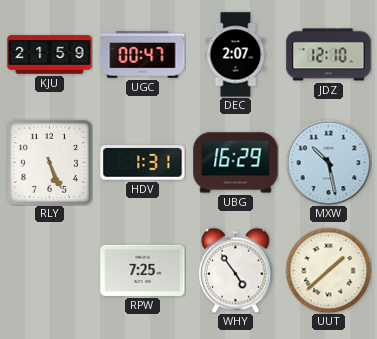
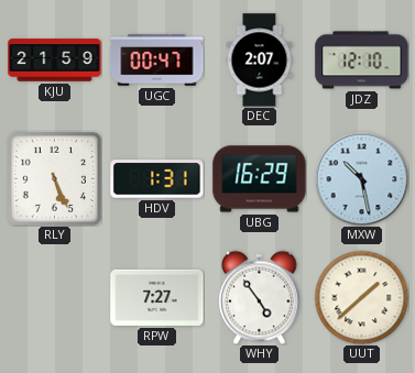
RPW: 7:25 -> 7:27
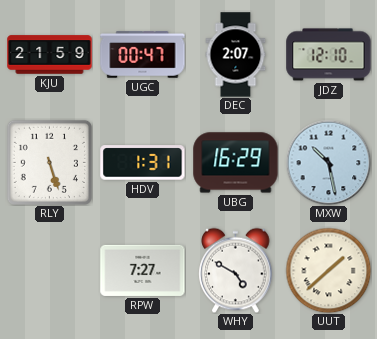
RLY: 5:26 -> 5:27
WHY: 4:54 -> 4:50
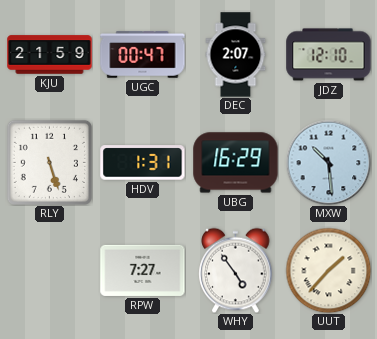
MXW: 10:28 -> 10:29
WHY: 4:50 -> 4:54
UUT: 1:38 -> 1:37
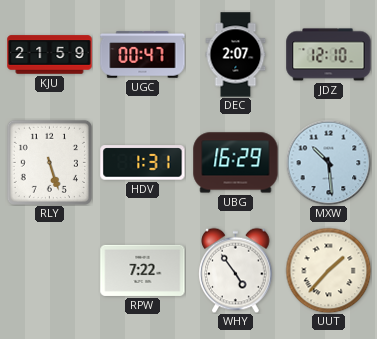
RPW: 7:27 -> 7:22
